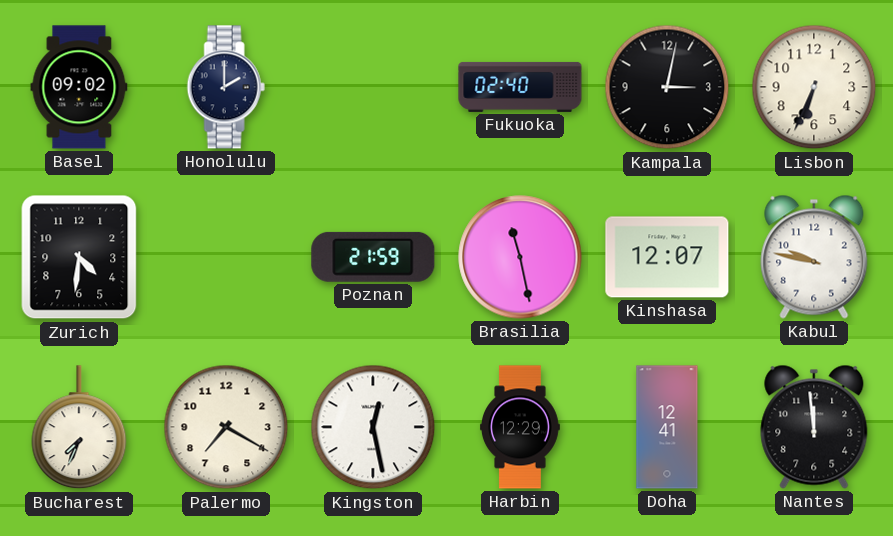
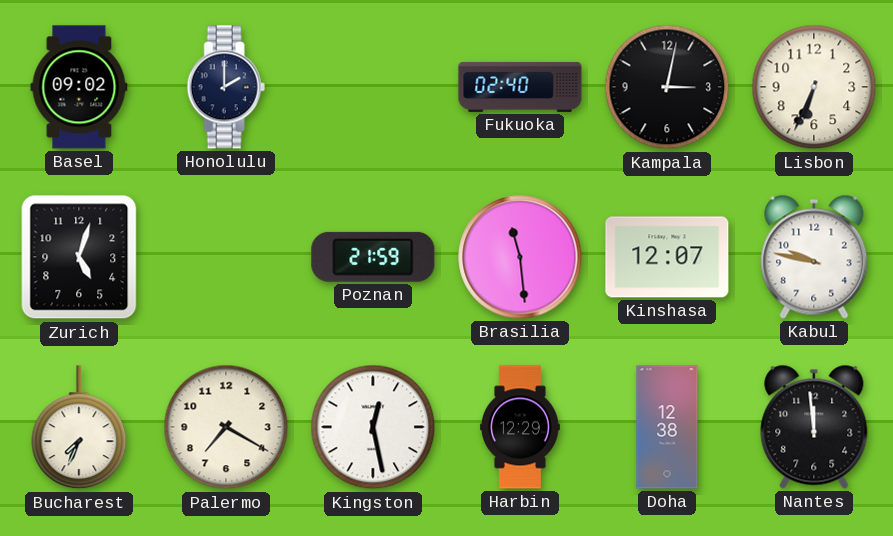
Zurich: 4:31 -> 5:03
Brasilia: 11:28 -> 11:29
Doha: 12:41 -> 12:38
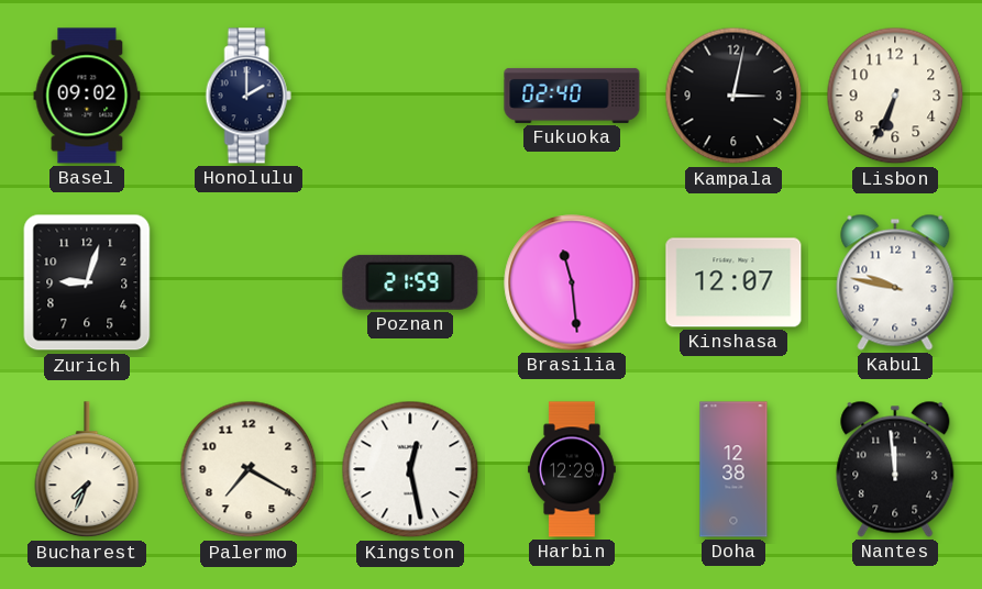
Zurich: 5:03 -> 9:03
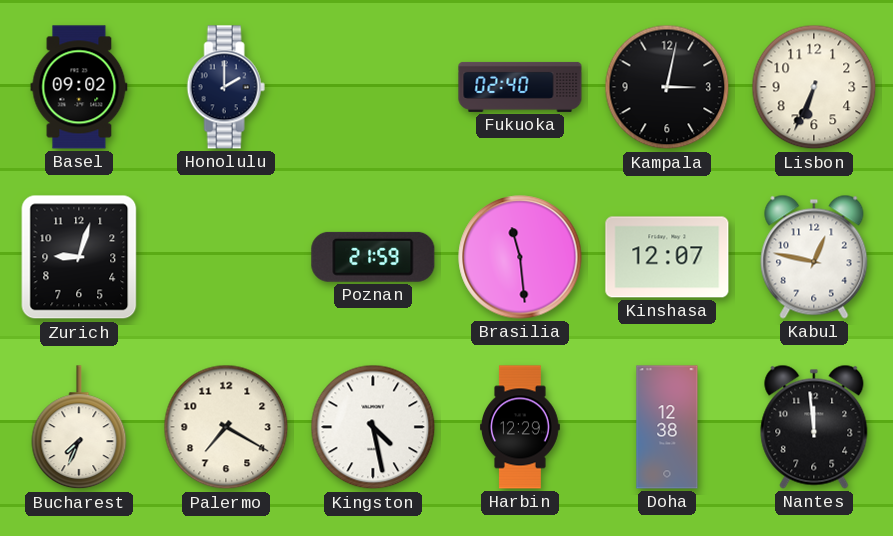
Kabul: 9:47 -> 12:47
Kingston: 12:28 -> 4:28
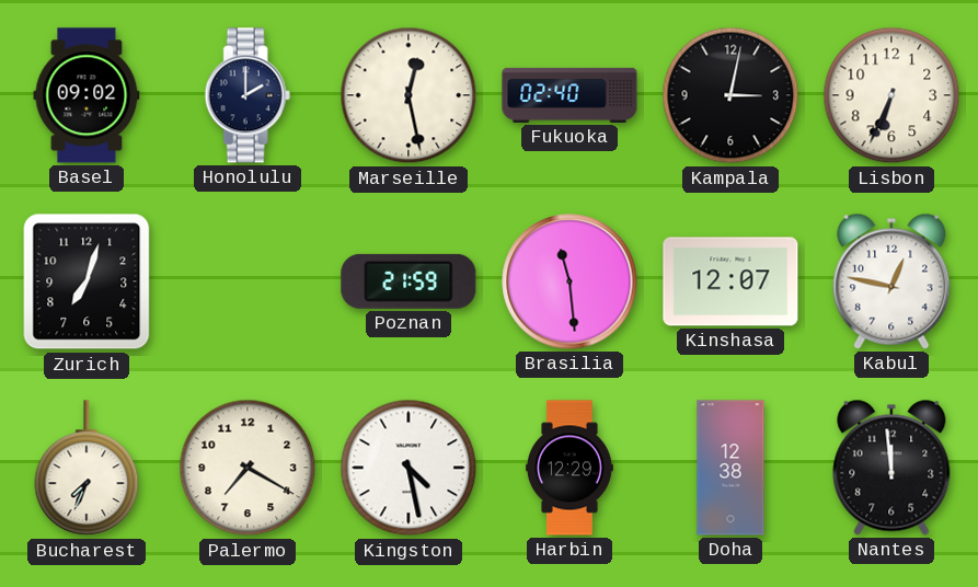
Marseille: none -> 12:28
Zurich: 9:03 -> 7:03
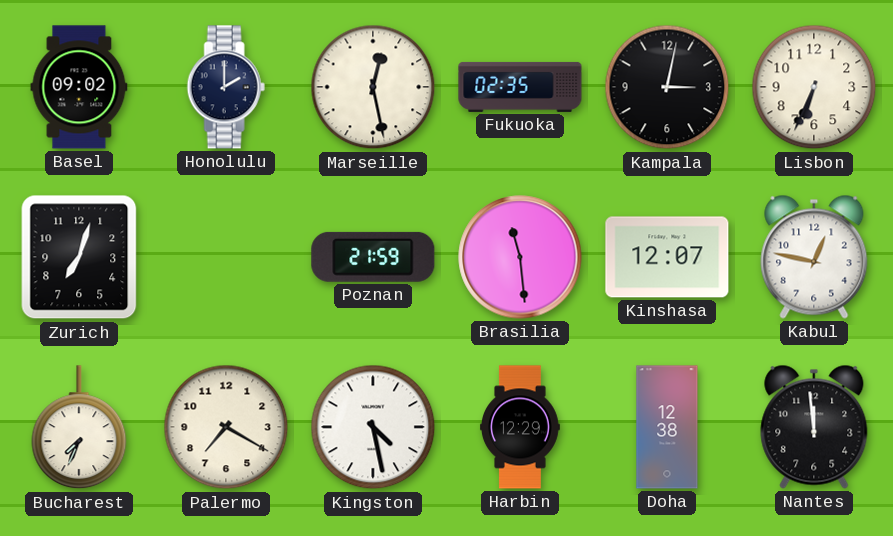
Fukuoka: 02:40 -> 02:35
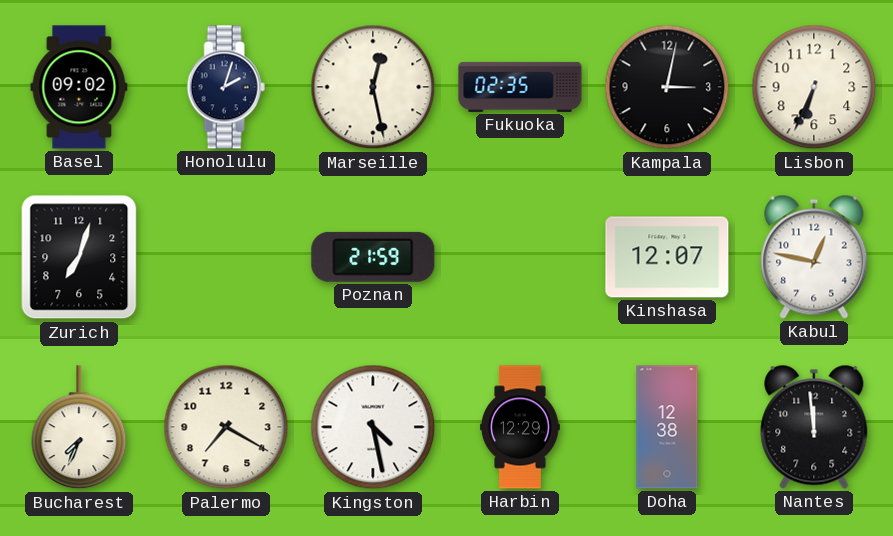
Honolulu: 2:00 -> 2:03
Brasilia: 11:29 -> none
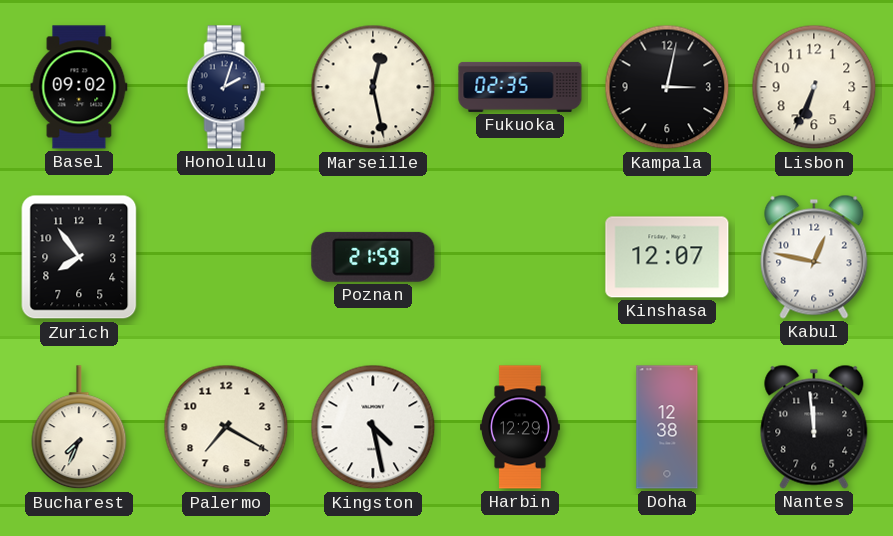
Zurich: 7:03 -> 7:54
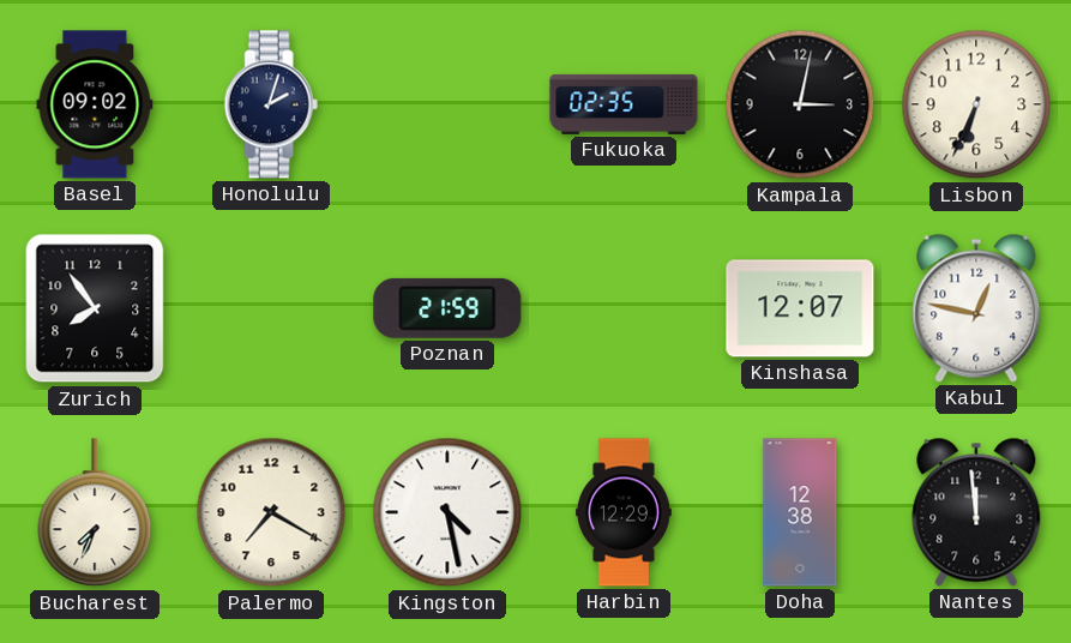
Marseille: 12:28 -> none
